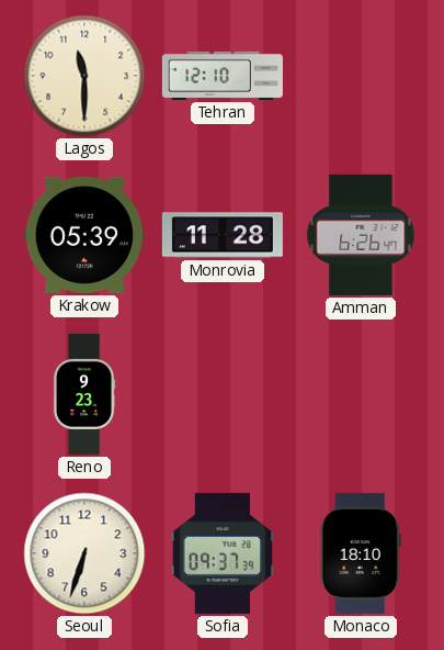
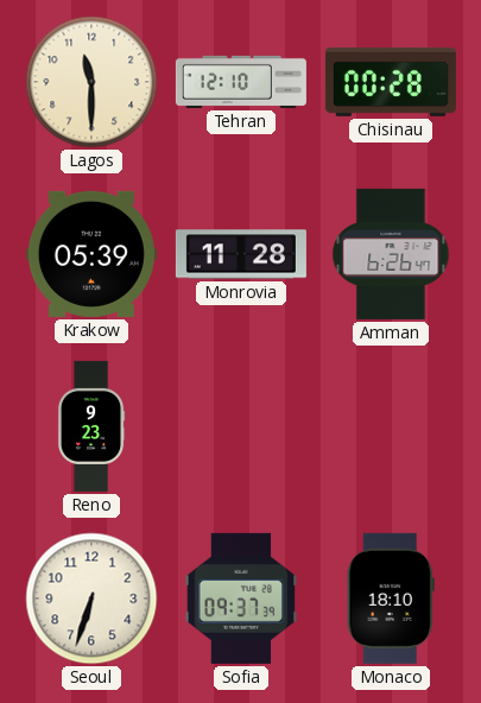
Chisinau: none -> 00:28
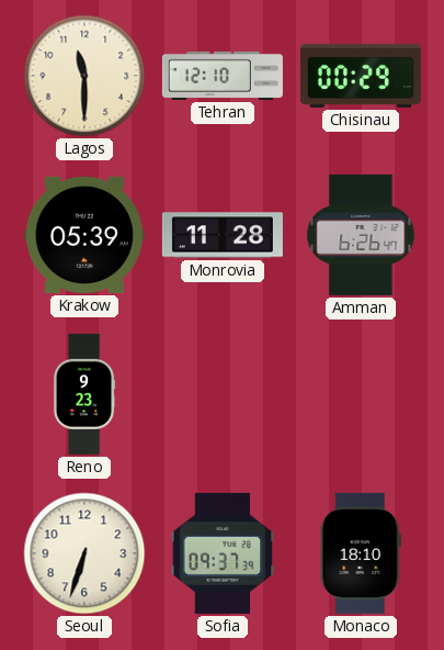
Chisinau: 00:28 -> 00:29
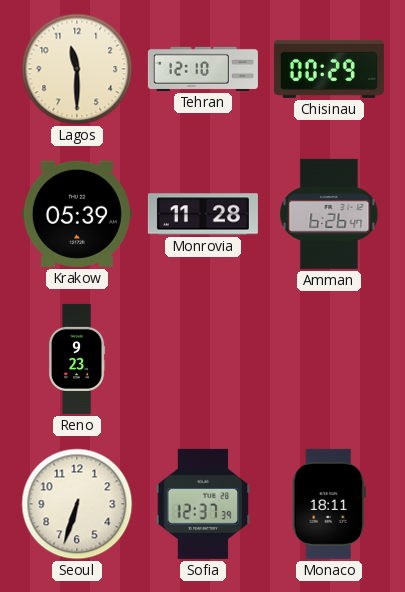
Sofia: 09:37 -> 12:37
Monaco: 18:10 -> 18:11
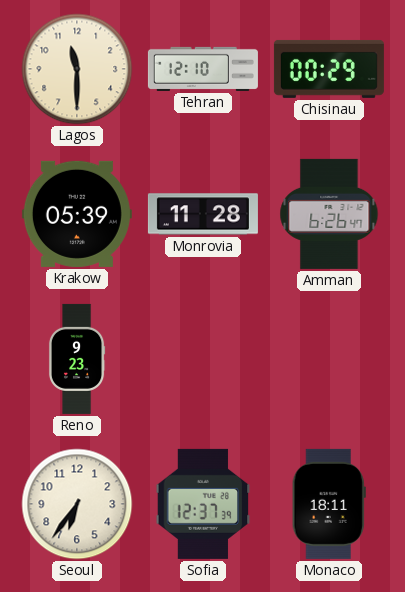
Seoul: 6:33 -> 6:36
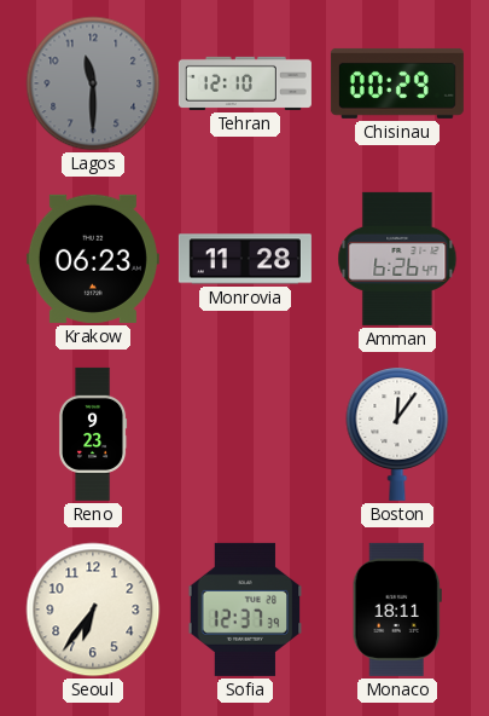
Lagos dial: cream -> grey
Krakow: 05:39 -> 06:23
Boston: none -> 12:06
